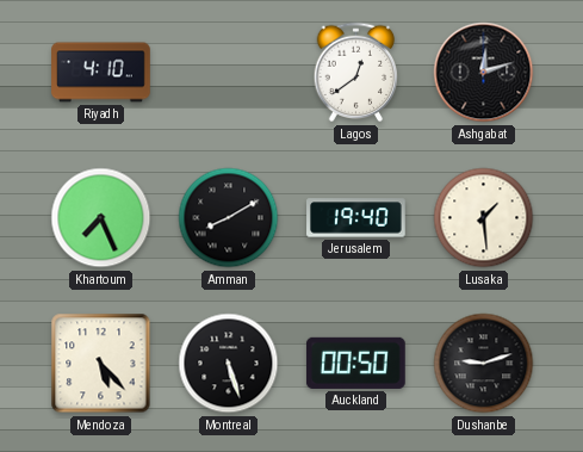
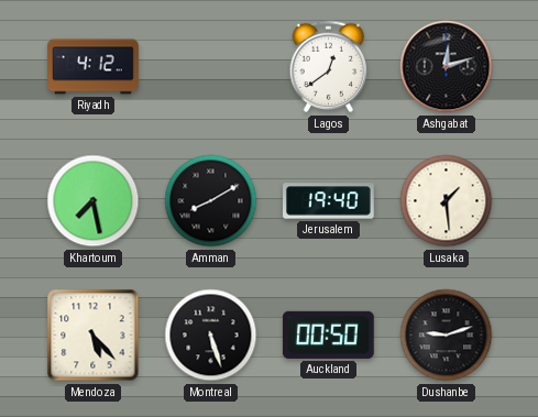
Riyadh: 4:10 -> 4:12
Khartoum: 7:26 -> 7:28
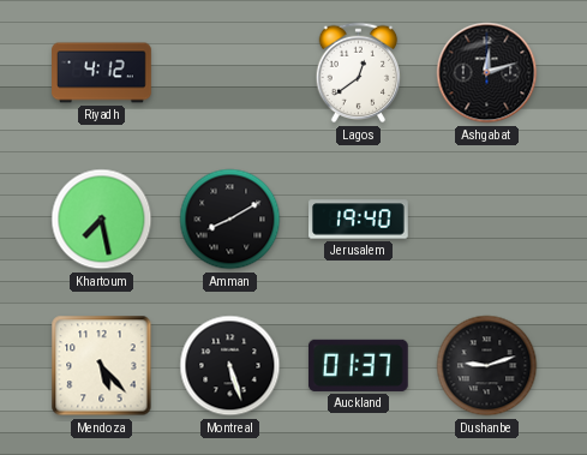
Lusaka: 1:29 -> none
Auckland: 00:50 -> 01:37
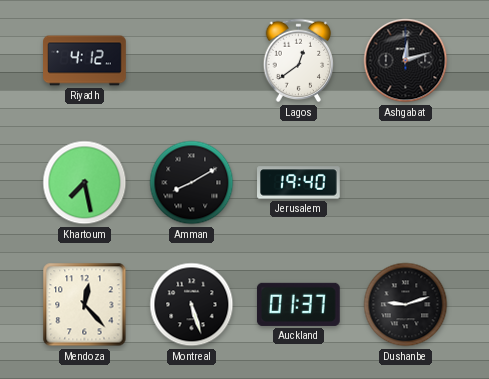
Mendoza: 5:23 -> 12:23
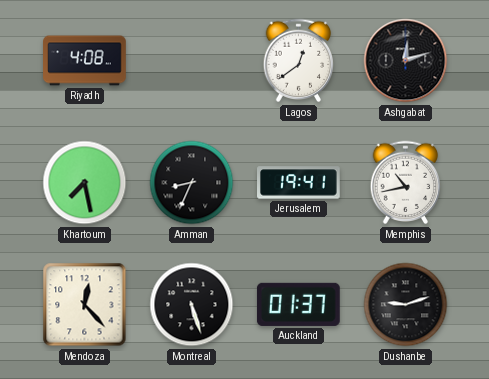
Riyadh: 4:12 -> 4:08
Amman: 8:10 -> 8:34
Jerusalem: 19:40 -> 19:41
Memphis: none -> 10:43
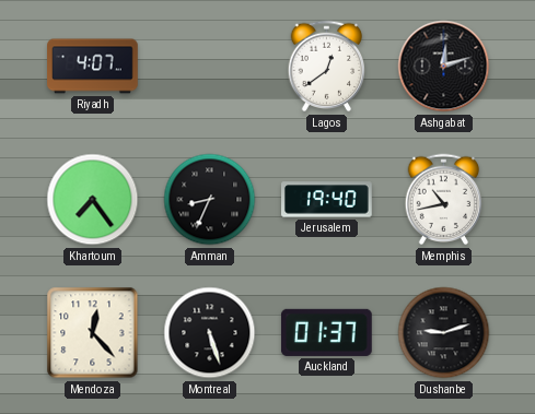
Riyadh: 4:08 -> 4:07
Khartoum: 7:28 -> 7:24
Jerusalem: 19:41 -> 19:40
